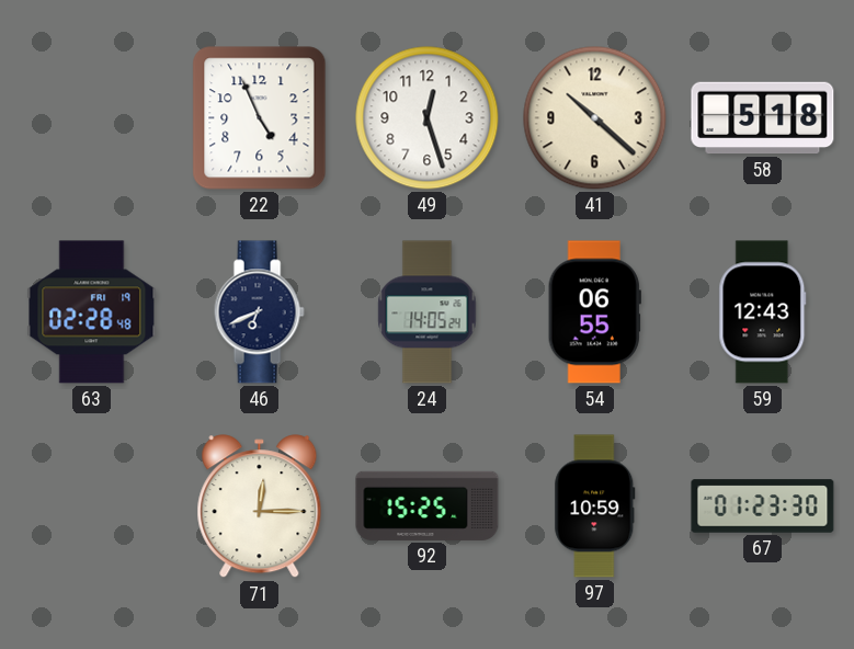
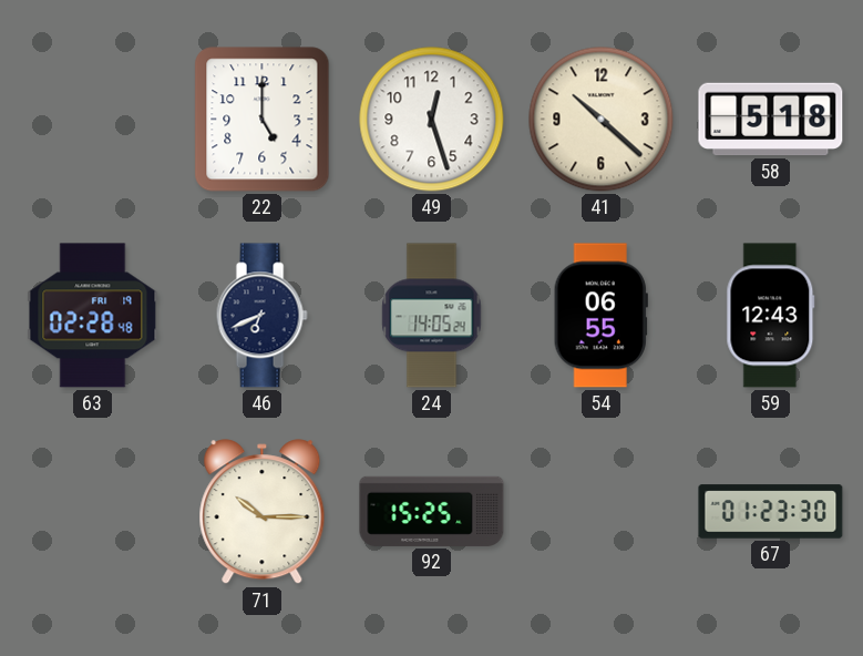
22: 4:56 -> 5:00
71: 12:15 -> 10:15
97: 10:59 -> none
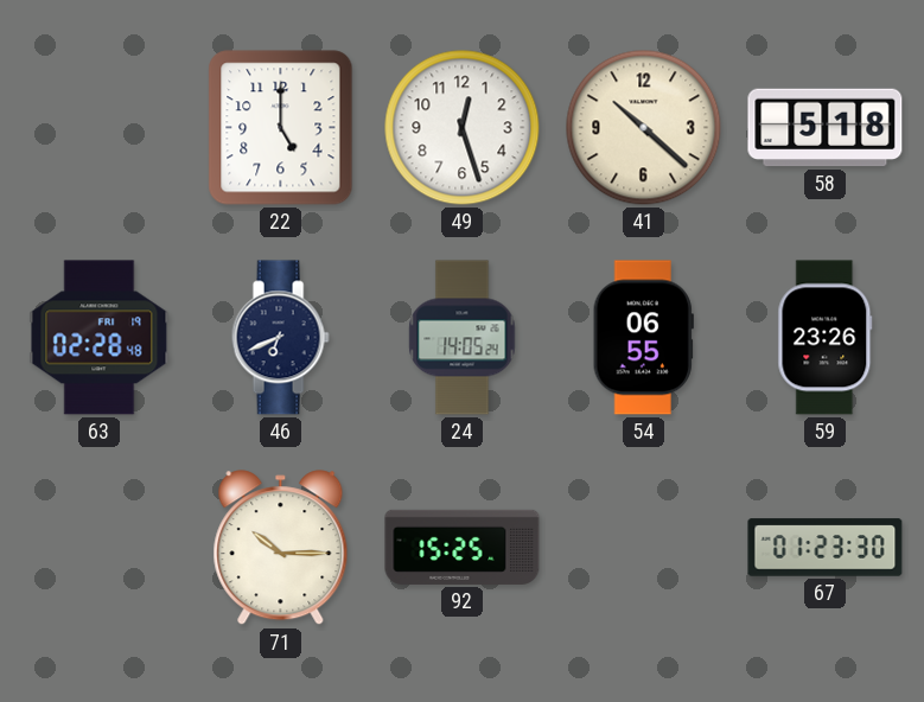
59: 12:43 -> 23:26
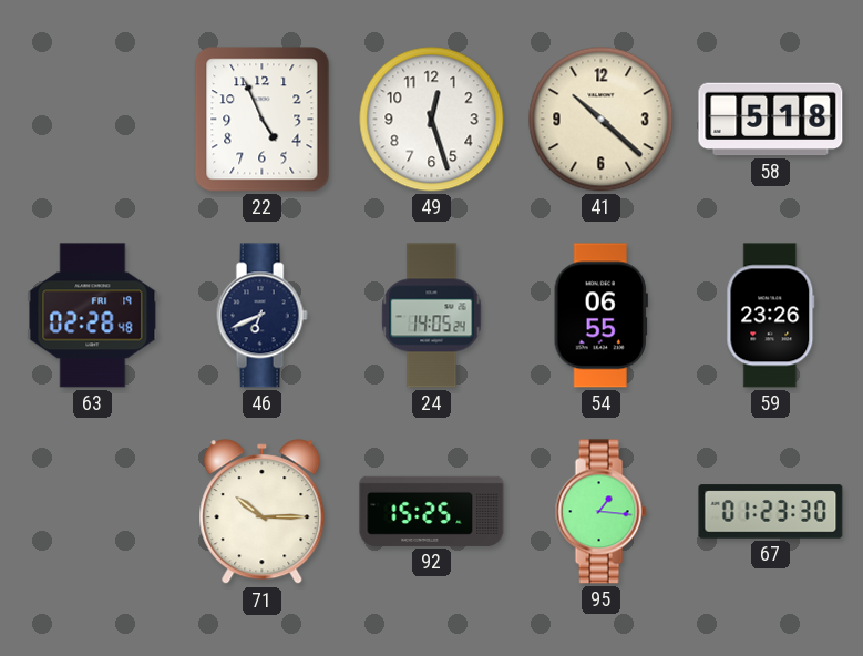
22: 5:00 -> 4:56
95: none -> 1:16
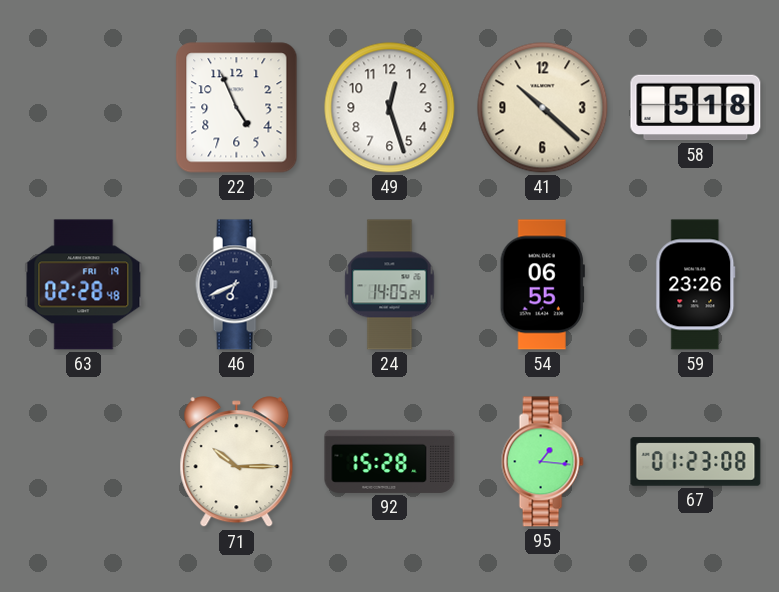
92: 15:25 -> 15:28
67: 01:23:30 -> 01:23:08
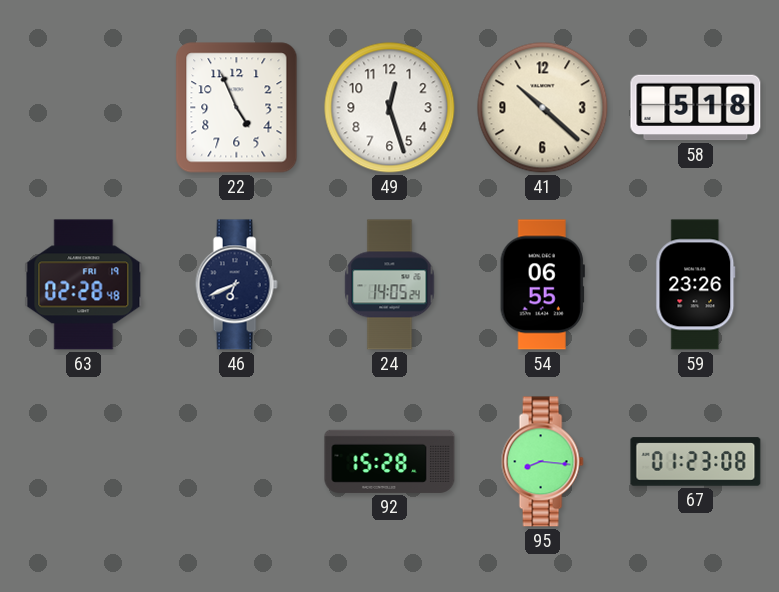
71: 10:15 -> none
95: 1:16 -> 8:16
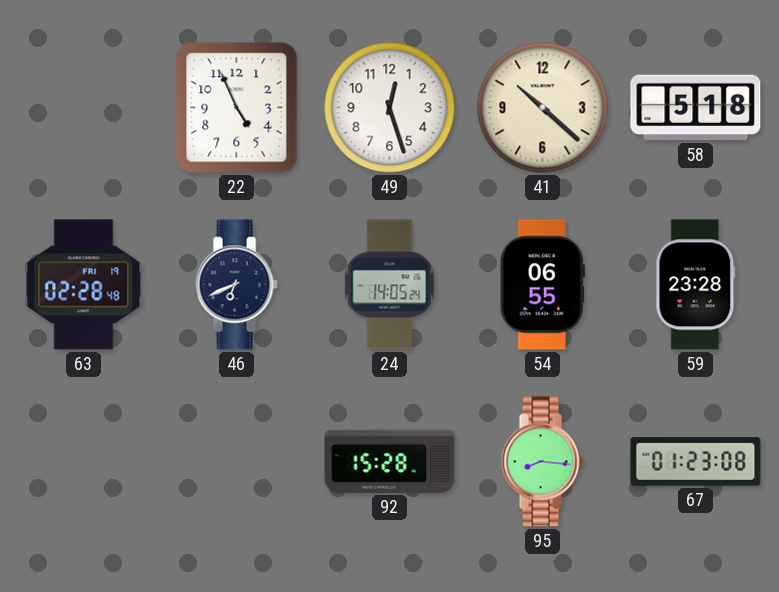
59: 23:26 -> 23:28
